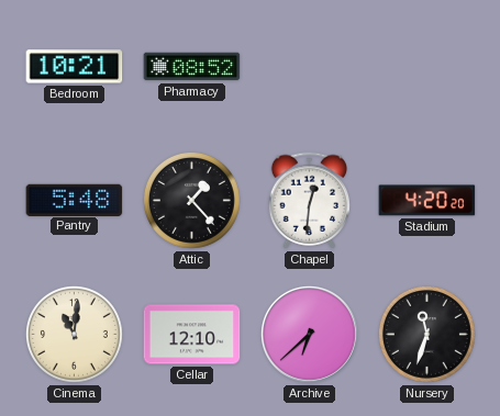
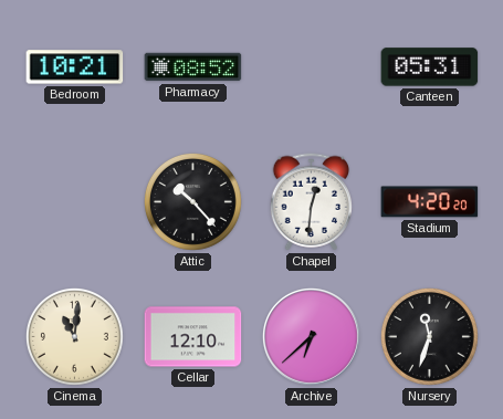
Canteen: none -> 05:31
Pantry: 5:48 -> none
Attic: 1:23 -> 10:23
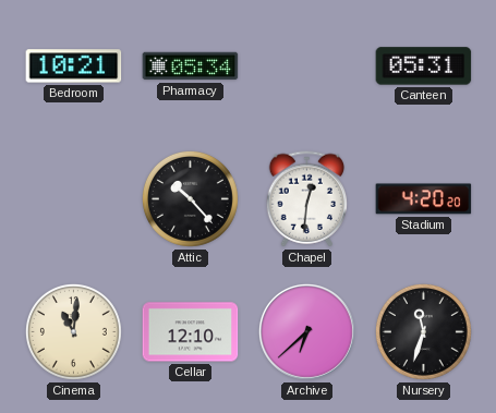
Pharmacy: 08:52 -> 05:34
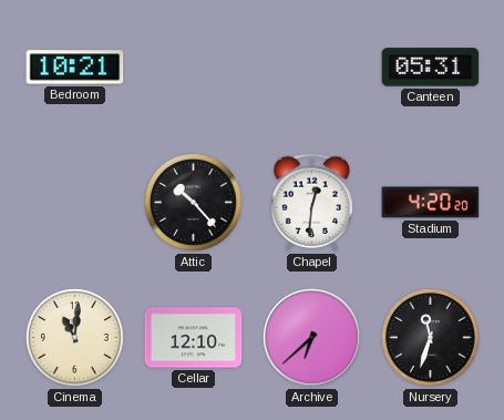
Pharmacy: 05:34 -> none
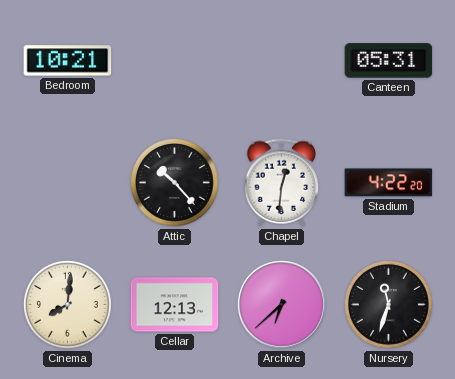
Stadium: 4:20 -> 4:22
Cinema: 11:01 -> 8:01
Cellar: 12:10 -> 12:13
